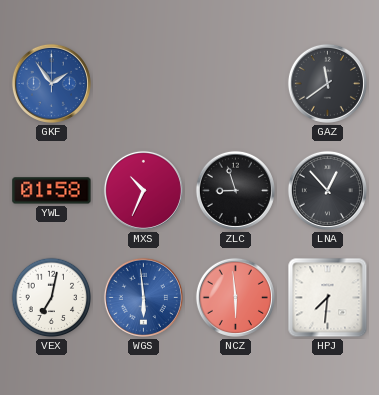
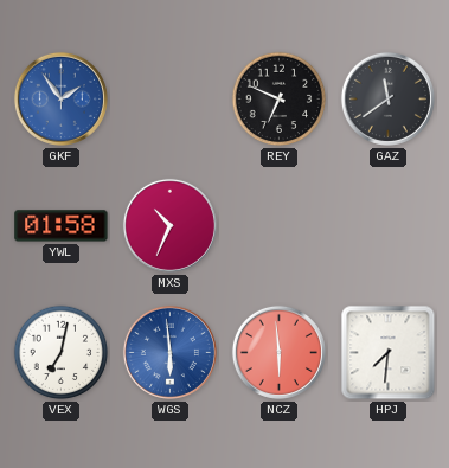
REY: none -> 6:49
ZLC: 8:57 -> none
LNA: 12:53 -> none
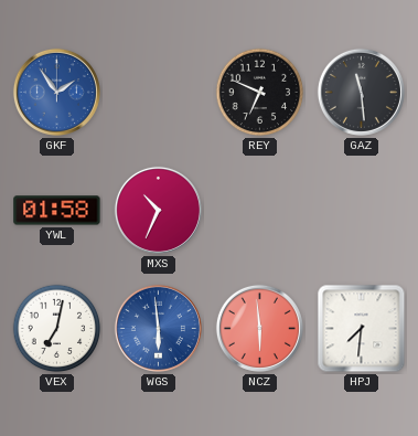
GAZ: 11:39 -> 11:29
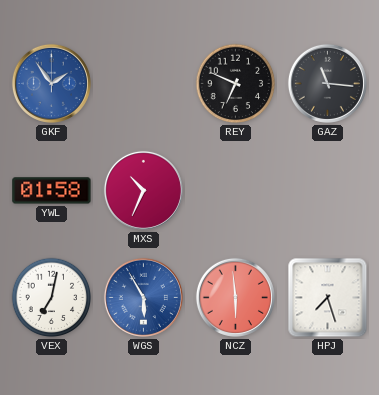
GAZ: 11:29 -> 11:16
WGS: 5:59 -> 5:55
HPJ: 7:31 -> 7:27
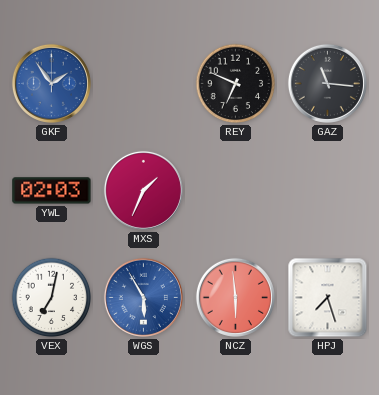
YWL: 01:58 -> 02:03
MXS: 10:34 -> 1:34
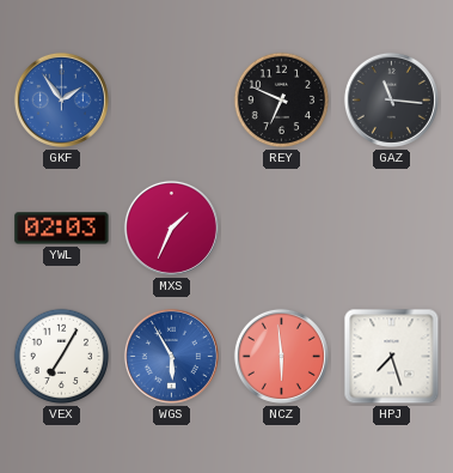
VEX: 7:02 -> 7:05
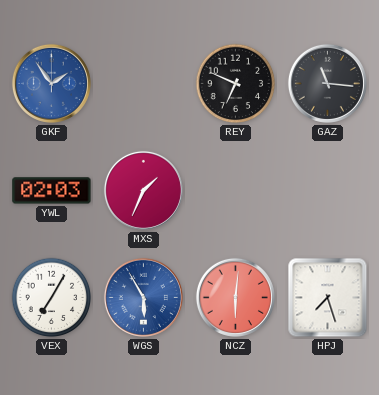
NCZ: 5:59 -> 6:01
